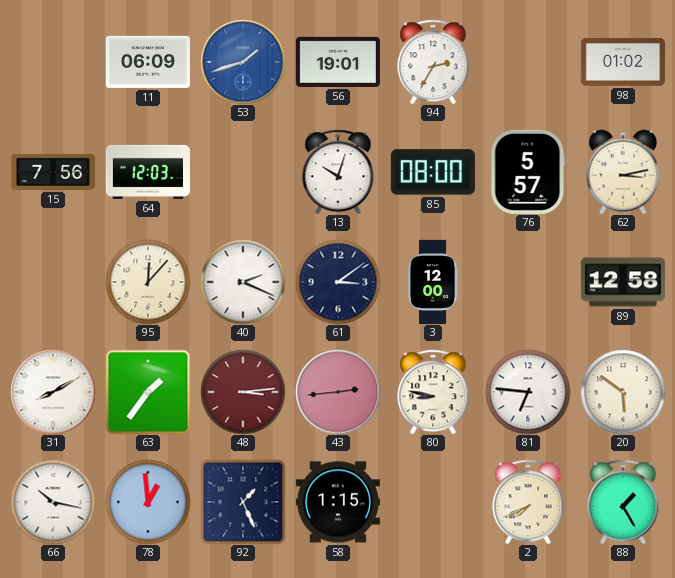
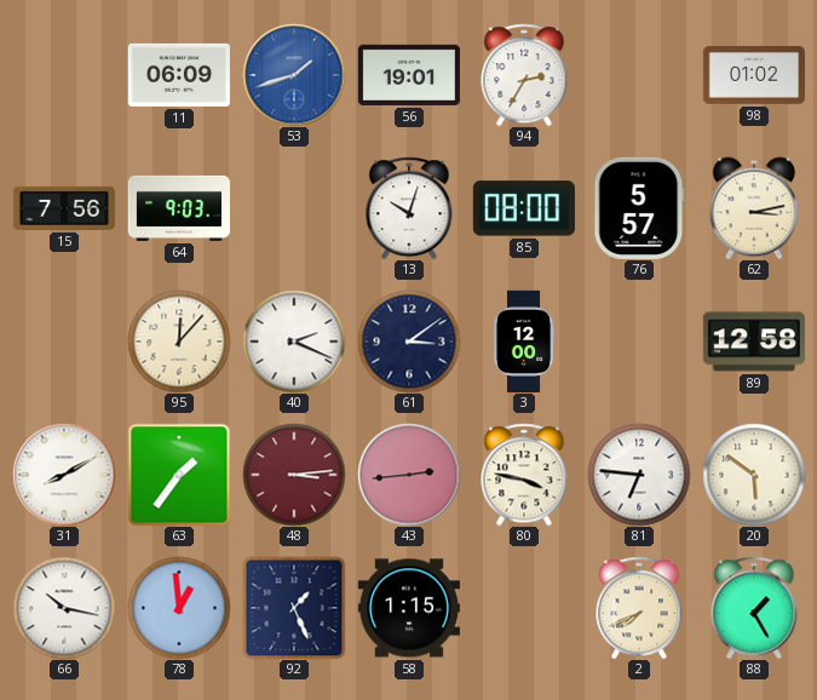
64: 12:03 -> 9:03
80: 8:47 -> 3:47
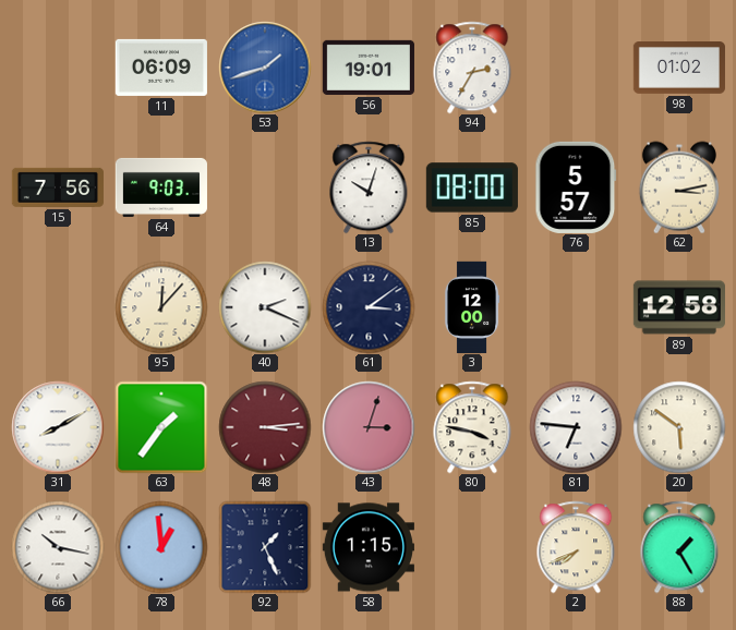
43: 2:44 -> 3:03
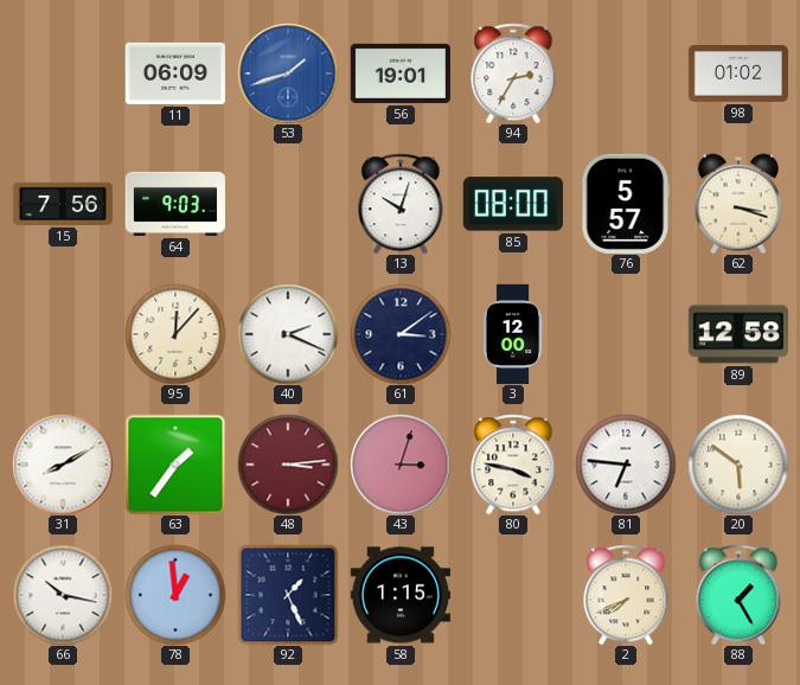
62: 3:13 -> 3:18
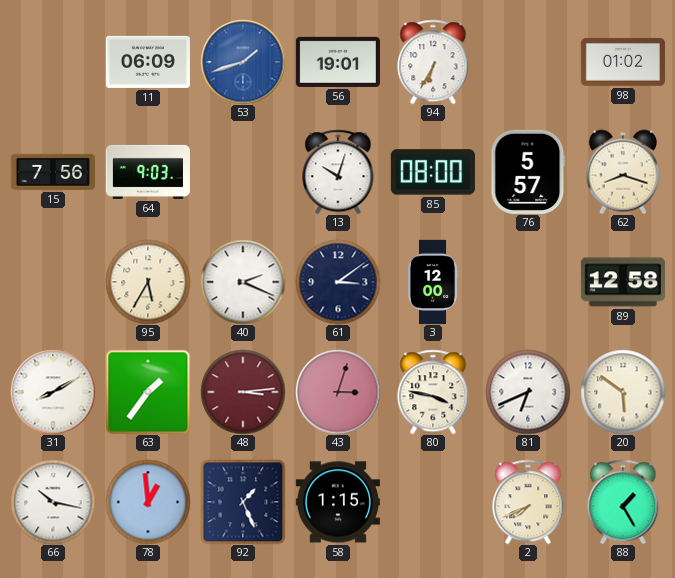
94: 2:35 -> 6:35
62: 3:18 -> 8:18
95: 12:07 -> 5:35
81: 6:46 -> 6:41
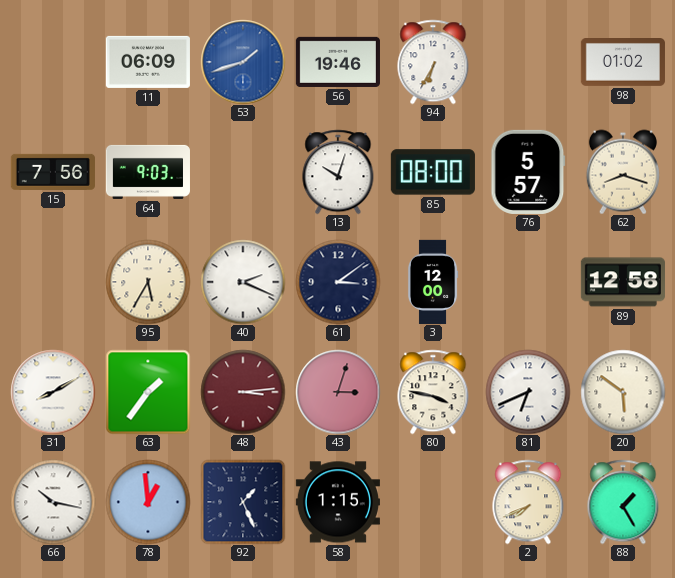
56: 19:01 -> 19:46
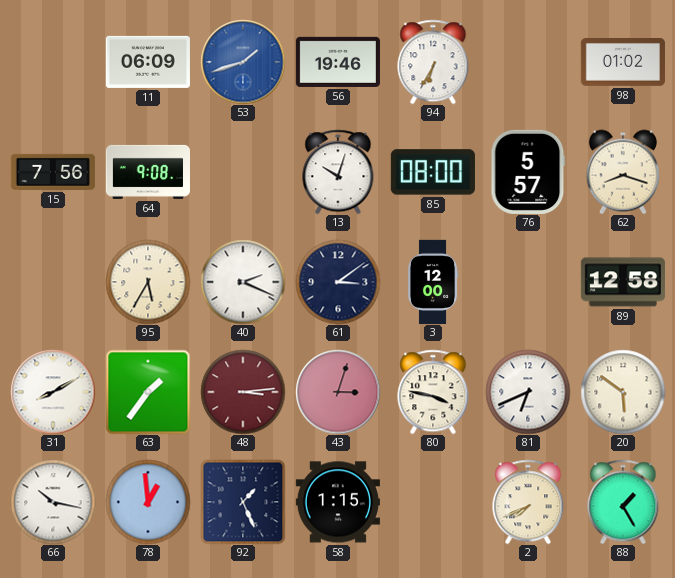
64: 9:03 -> 9:08
